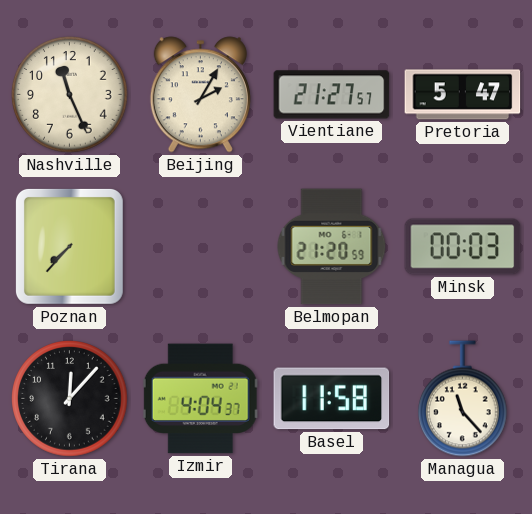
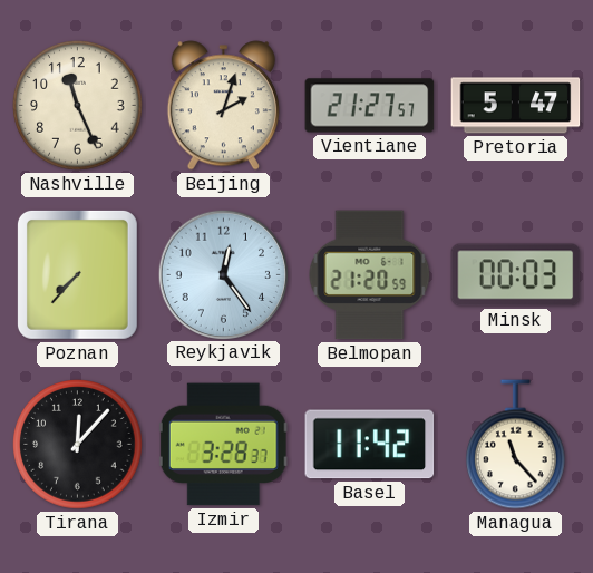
Beijing: 2:05 -> 2:03
Reykjavik: none -> 12:24
Izmir: 4:04 -> 3:28
Basel: 11:58 -> 11:42
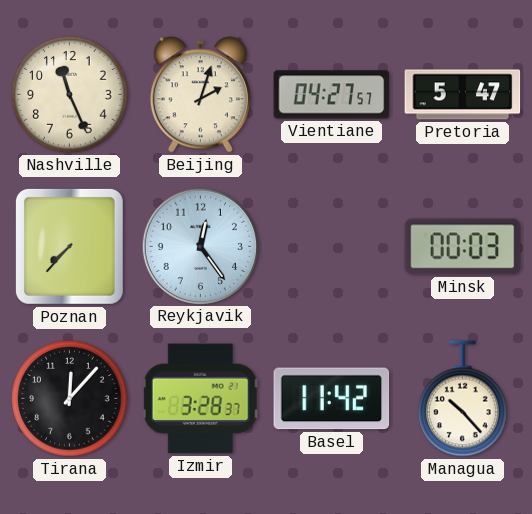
Vientiane: 21:27 -> 04:27
Belmopan: 21:20 -> none
Managua: 11:23 -> 10:23
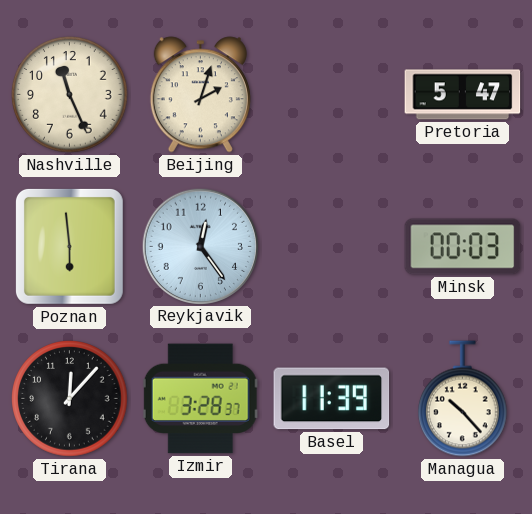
Vientiane: 04:27 -> none
Poznan: 7:37 -> 5:59
Basel: 11:42 -> 11:39
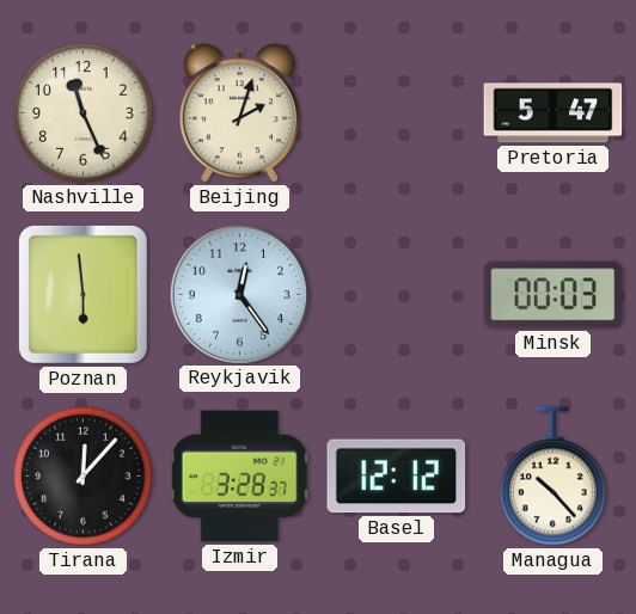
Basel: 11:39 -> 12:12
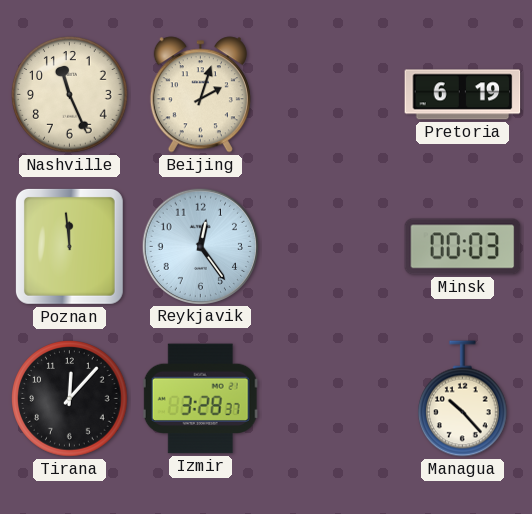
Pretoria: 5:47 -> 6:19
Poznan: 5:59 -> 11:59
Basel: 12:12 -> none
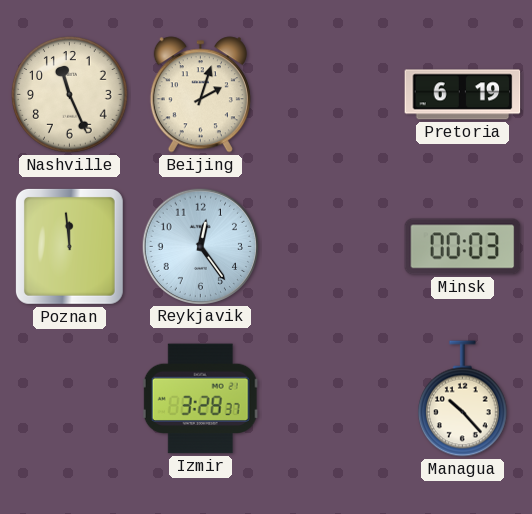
Tirana: 12:07 -> none
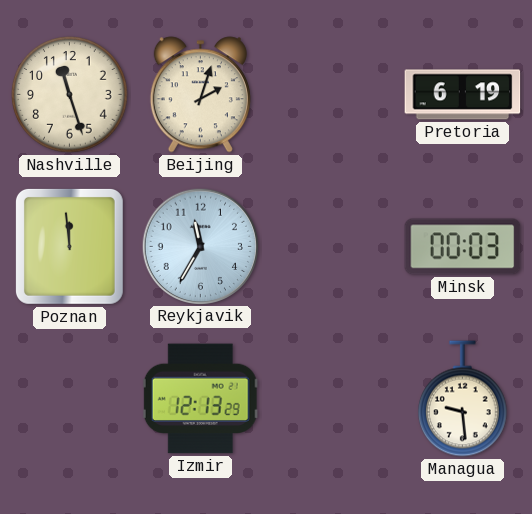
Nashville: 11:26 -> 11:27
Reykjavik: 12:24 -> 11:35
Izmir: 3:28 -> 12:13
Managua: 10:23 -> 9:29
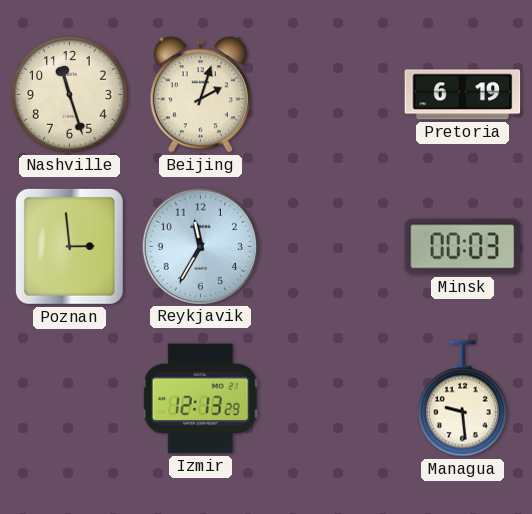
Poznan: 11:59 -> 2:59
